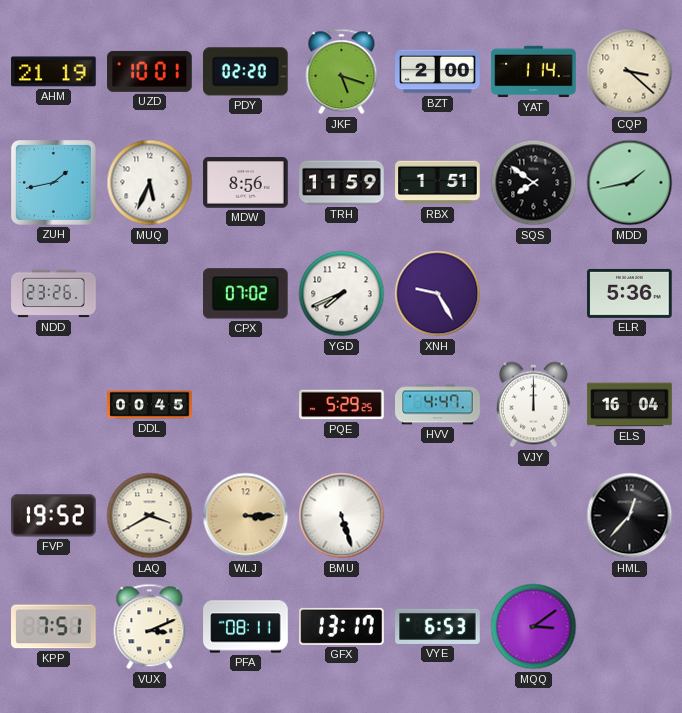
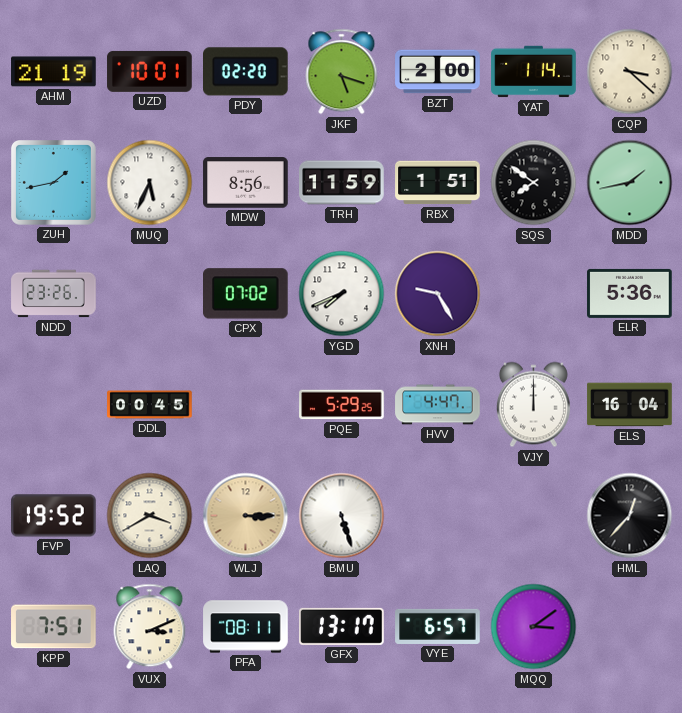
VYE: 6:53 -> 6:57
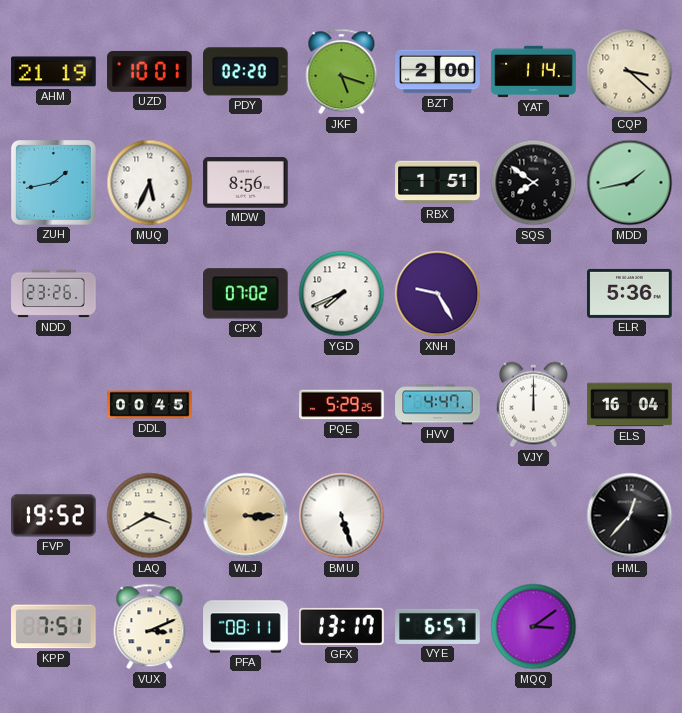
TRH: 11:59 -> none
